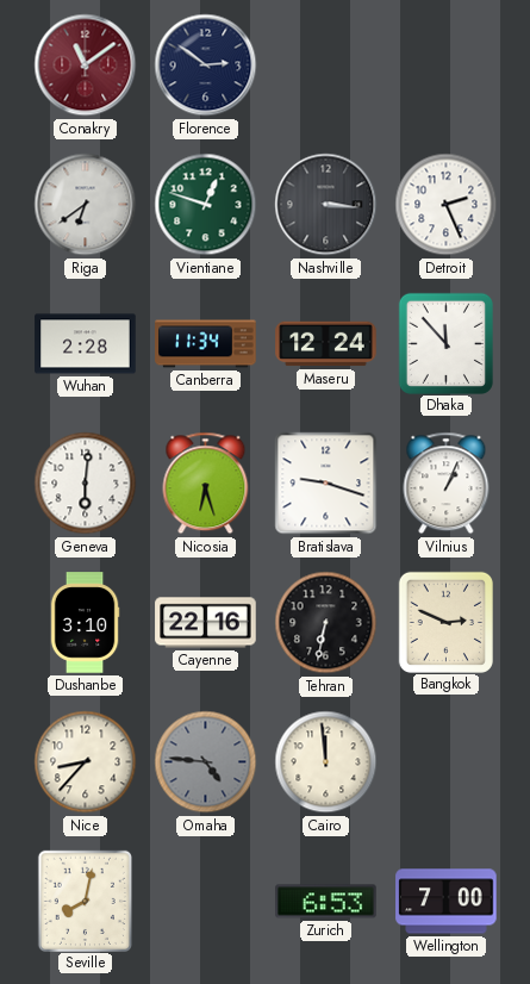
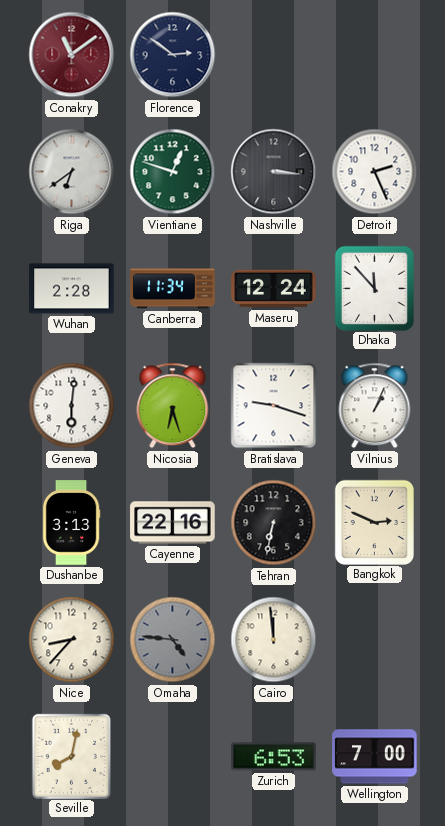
Dushanbe: 3:10 -> 3:13
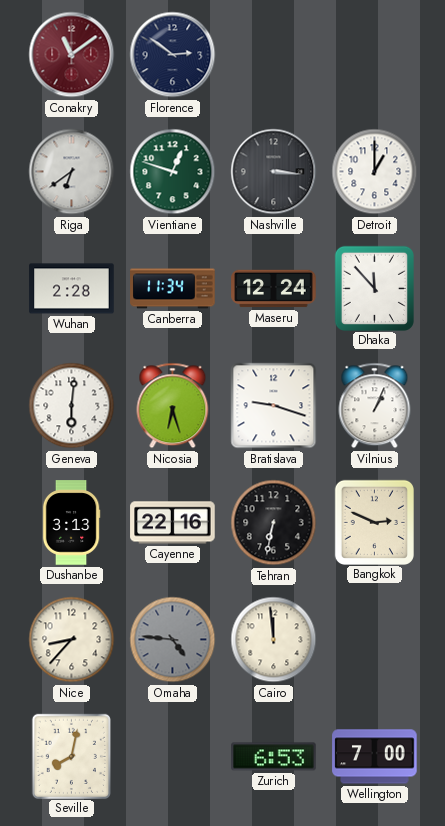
Detroit: 2:26 -> 1:00
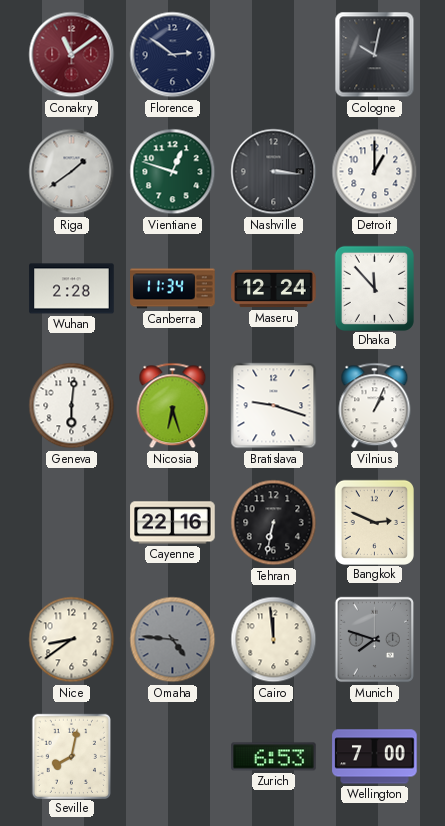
Cologne: none -> 10:02
Riga: 6:39 -> 1:39
Dushanbe: 3:13 -> none
Nice: 8:37 -> 8:39
Munich: none -> 7:48
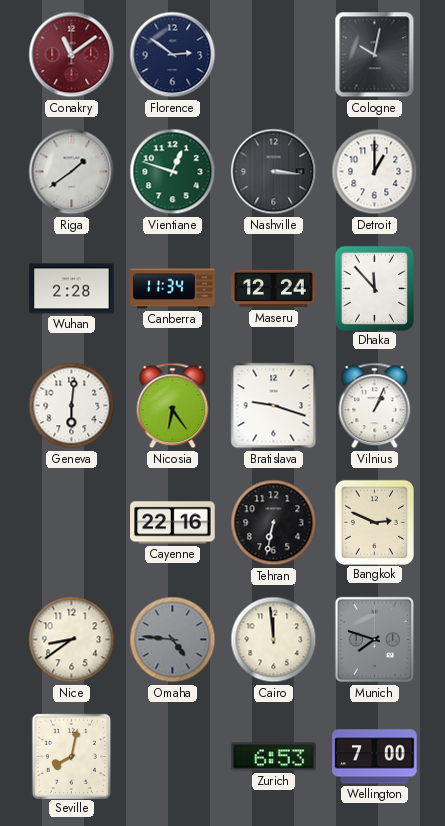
Nicosia: 6:27 -> 6:24
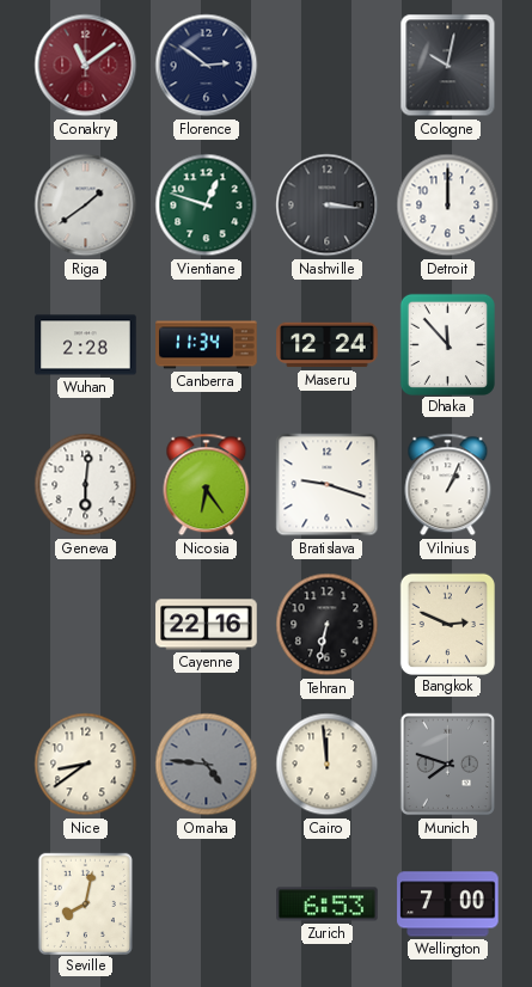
Detroit: 1:00 -> 12:00
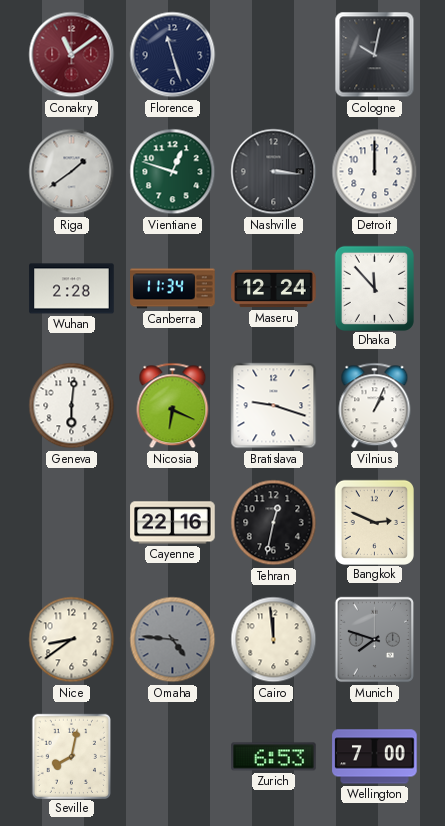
Florence: 2:51 -> 11:27
Nicosia: 6:24 -> 6:19
Tehran: 6:32 -> 12:32
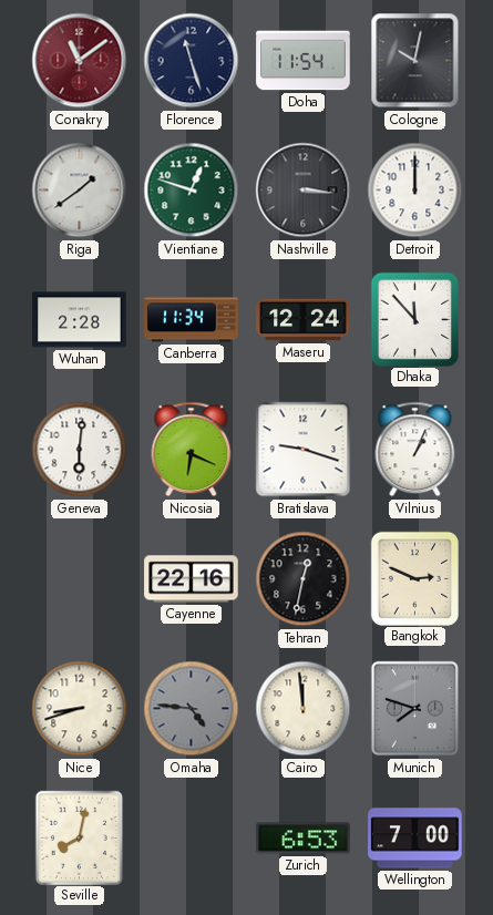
Doha: none -> 11:54
Nice: 8:39 -> 8:42
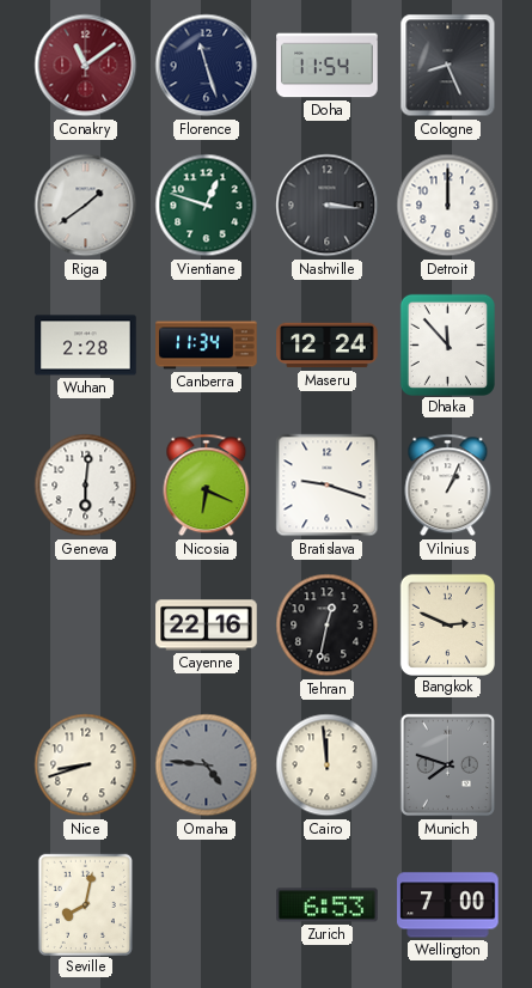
Cologne: 10:02 -> 8:26
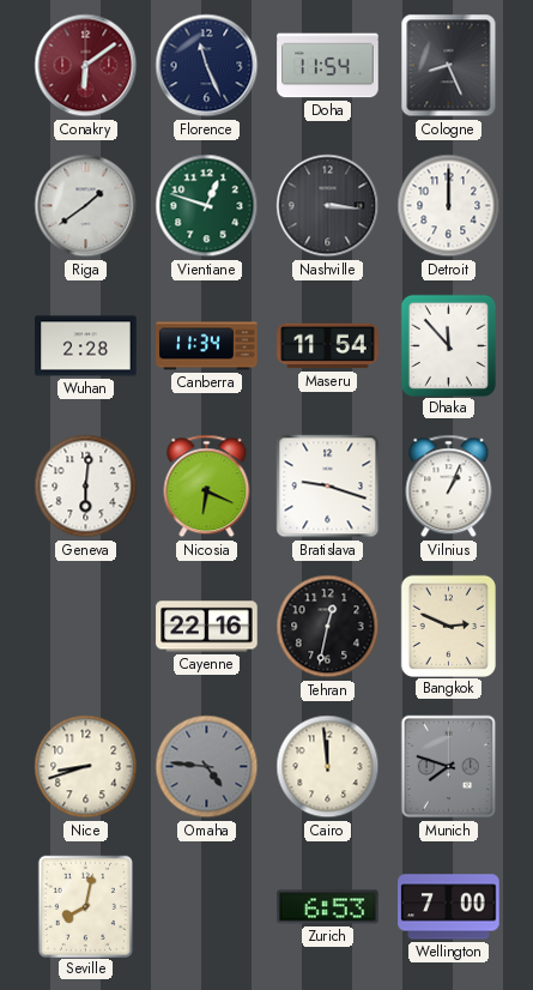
Conakry: 11:09 -> 6:09
Florence: 11:27 -> 11:26
Maseru: 12:24 -> 11:54
